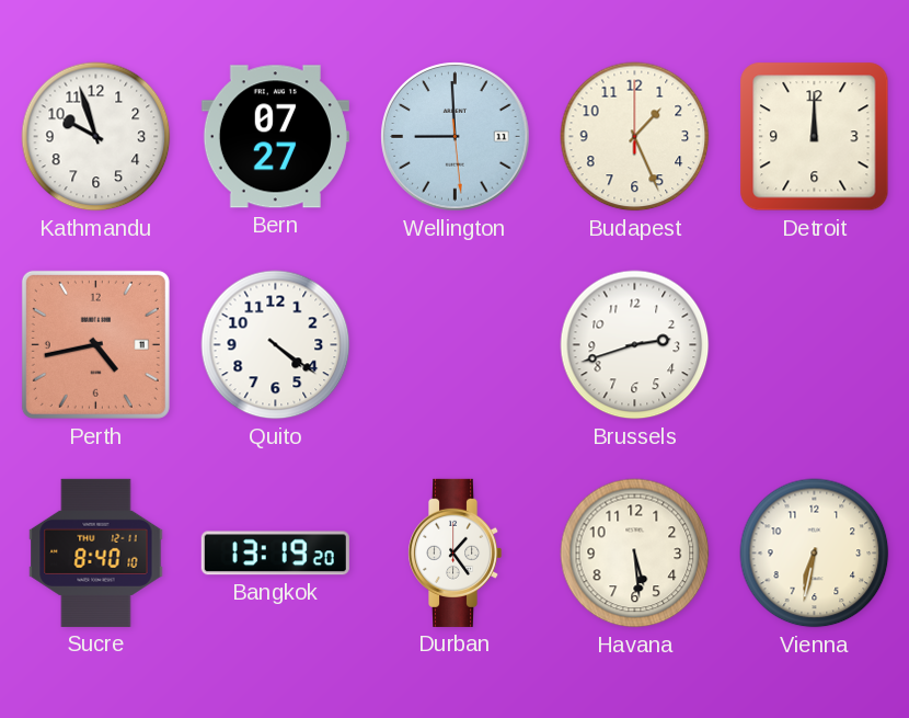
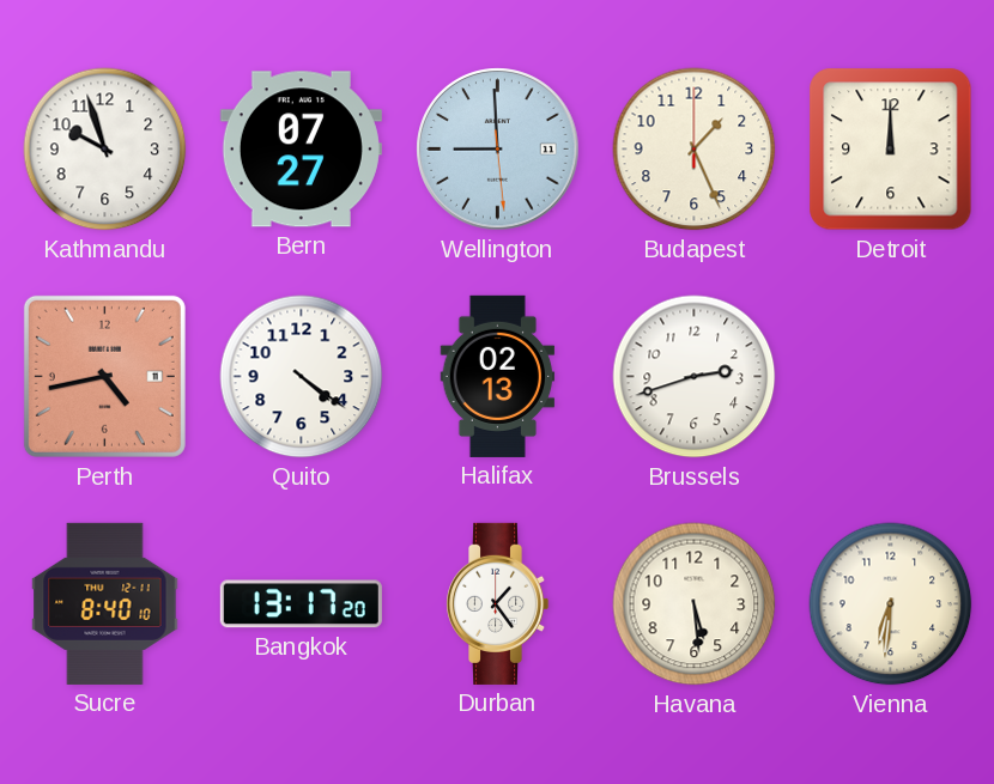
Halifax: none -> 02:13
Bangkok: 13:19 -> 13:17
Vienna: 6:32 -> 6:31
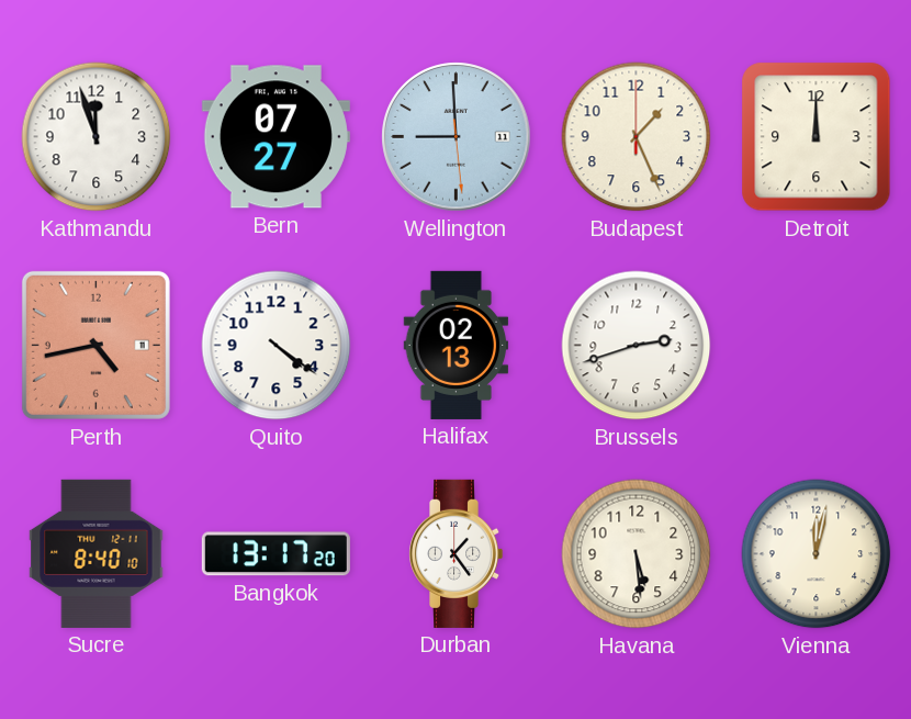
Kathmandu: 9:57 -> 11:57
Vienna: 6:31 -> 12:02
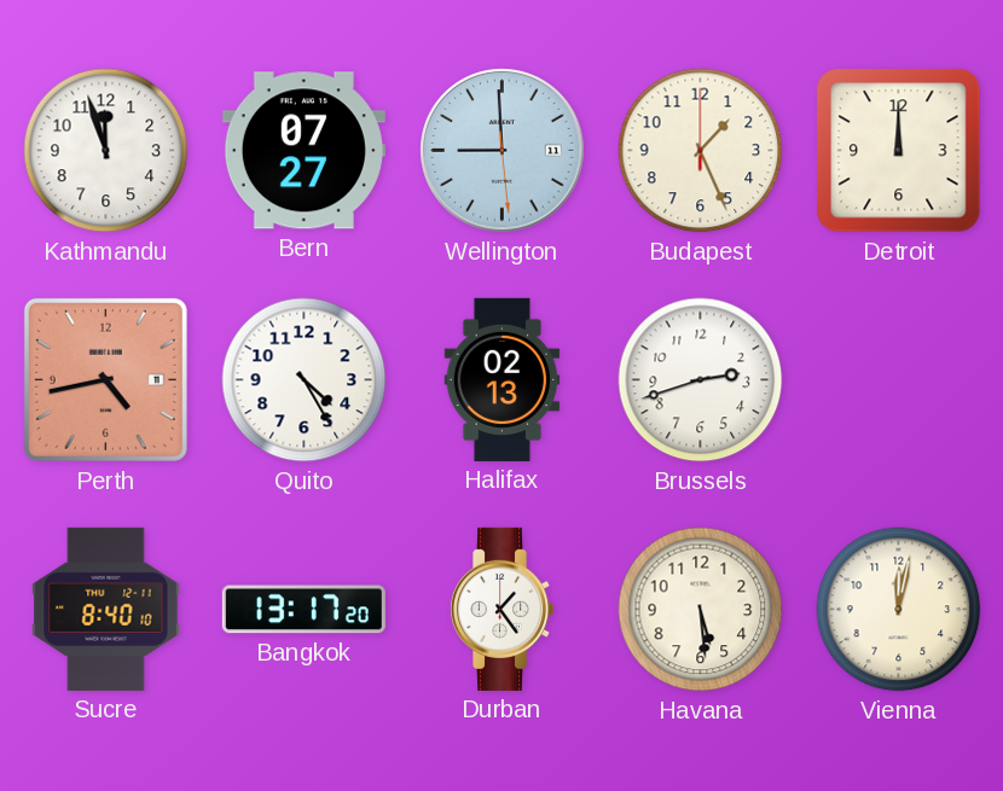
Quito: 4:21 -> 4:25
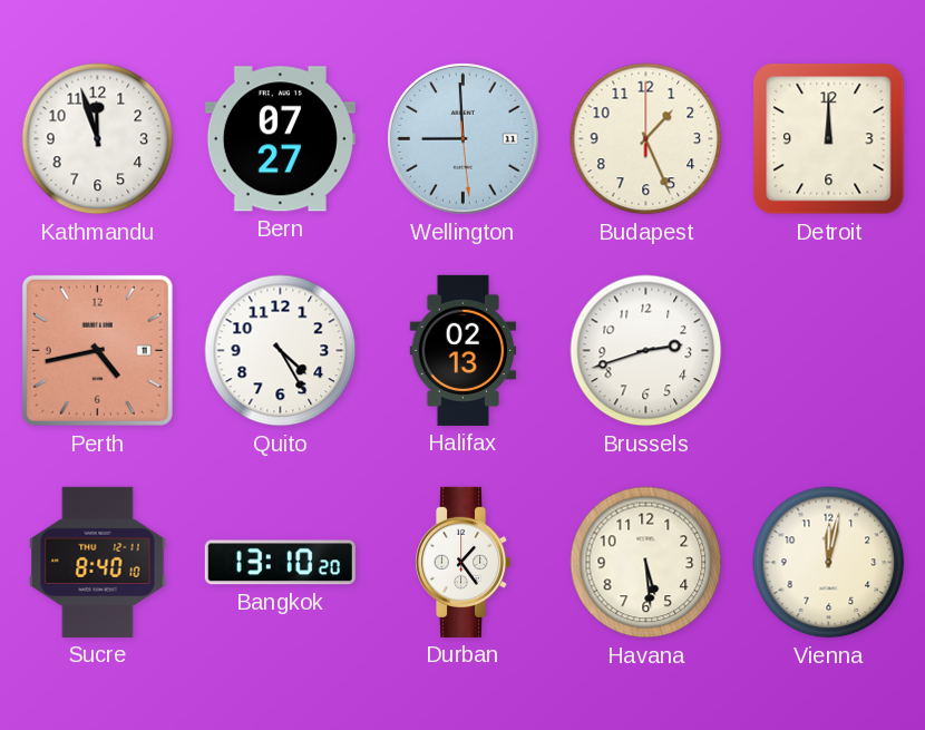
Bangkok: 13:17 -> 13:10
